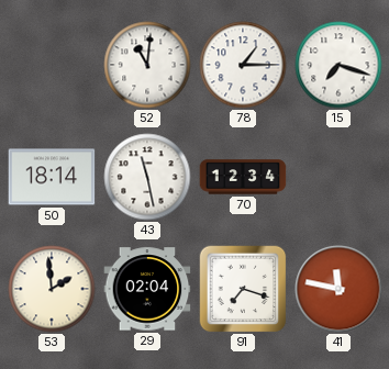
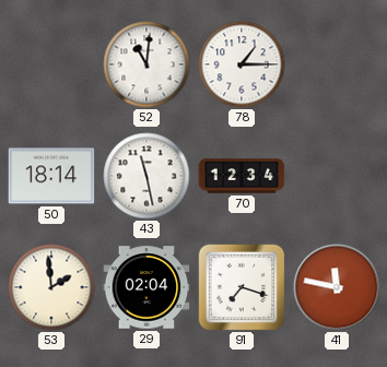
15: 7:18 -> none
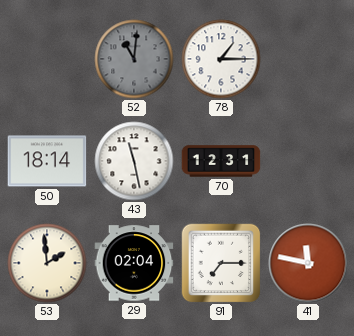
52 dial: white -> grey
70: 12:34 -> 12:31
91: 7:18 -> 7:15
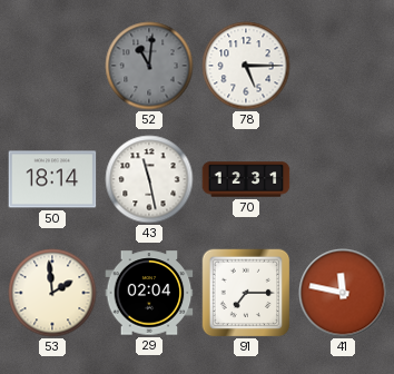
78: 1:15 -> 5:15
